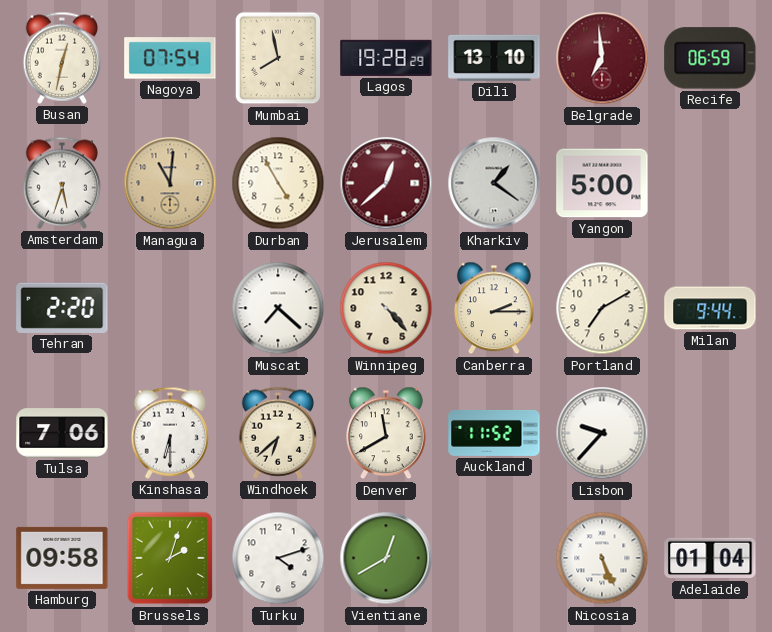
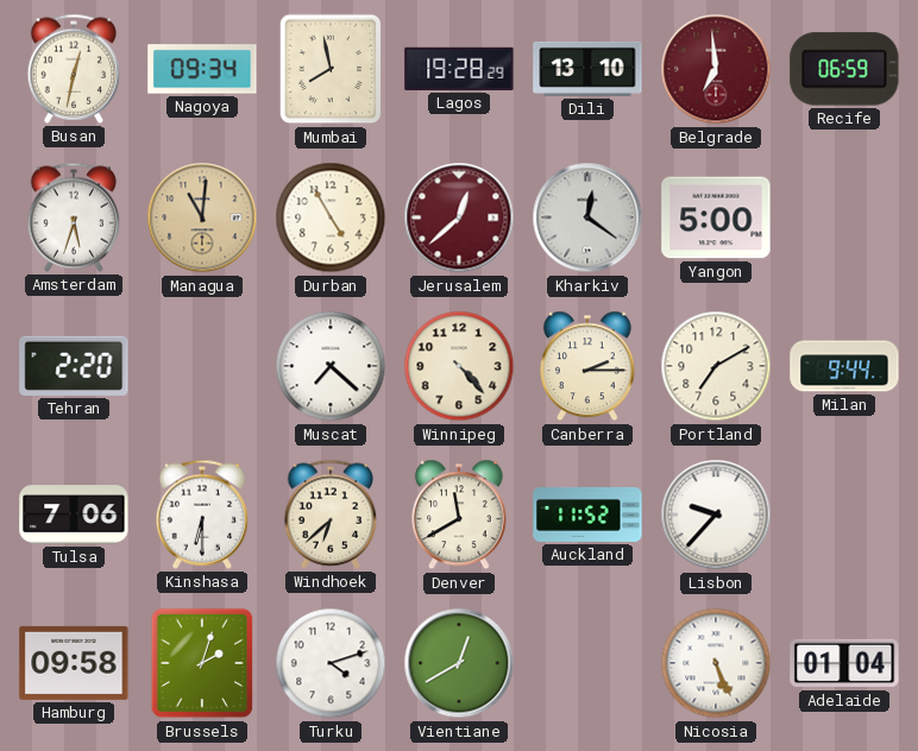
Nagoya: 07:54 -> 09:34
Kharkiv: 1:21 -> 12:21
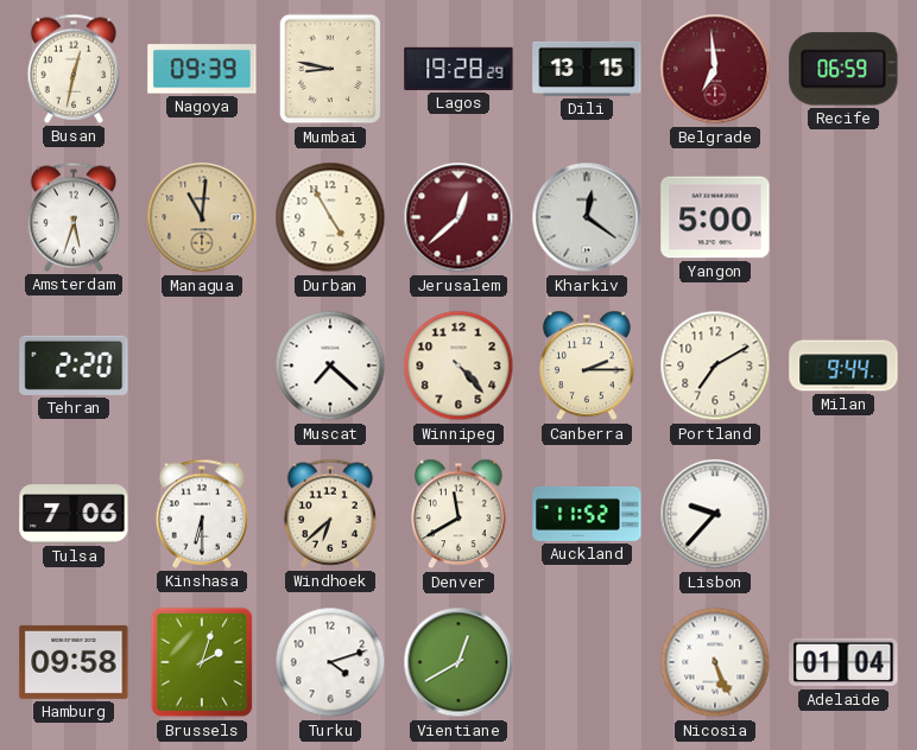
Nagoya: 09:34 -> 09:39
Mumbai: 7:58 -> 8:47
Dili: 13:10 -> 13:15
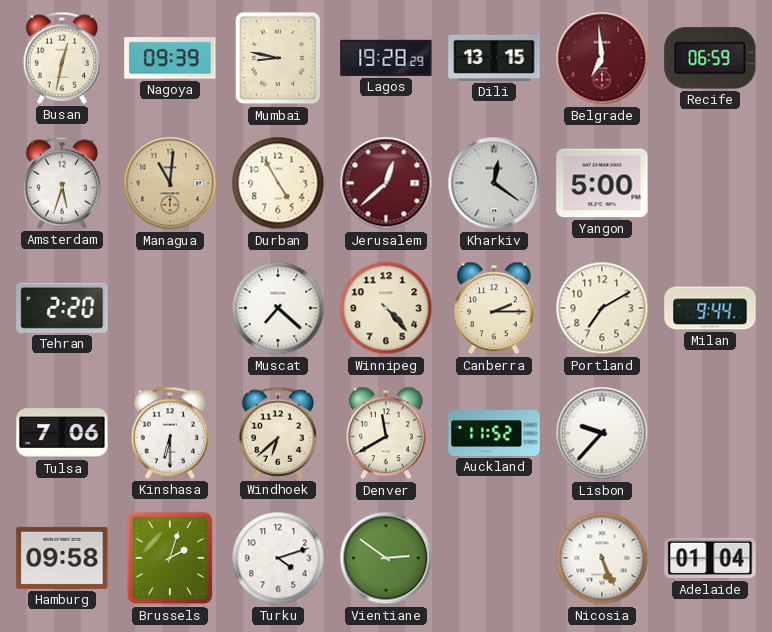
Vientiane: 12:40 -> 2:51
